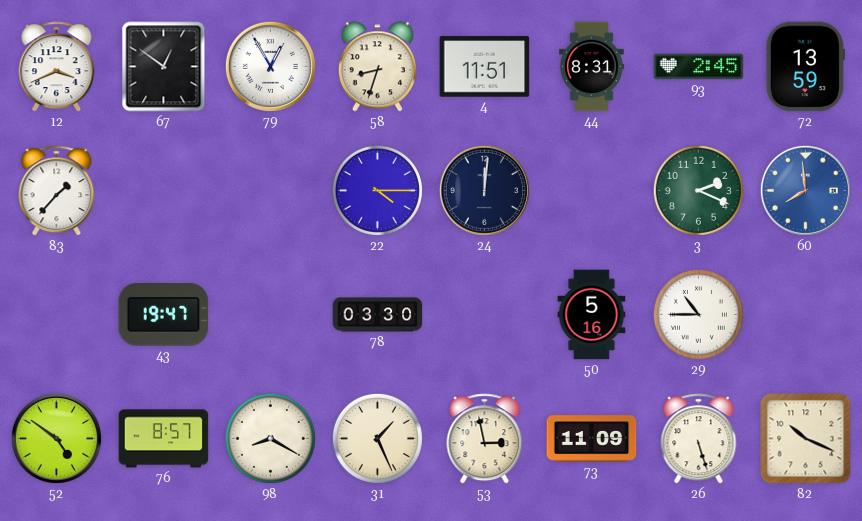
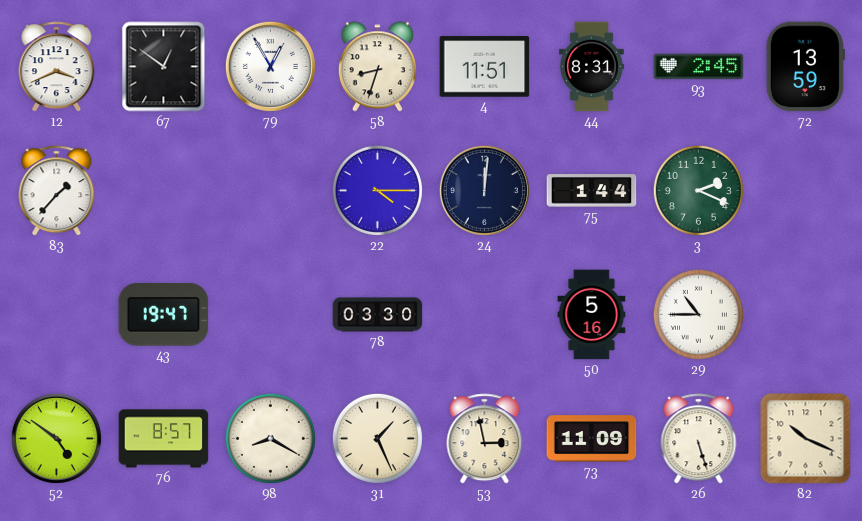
75: none -> 1:44
60: 7:59 -> none
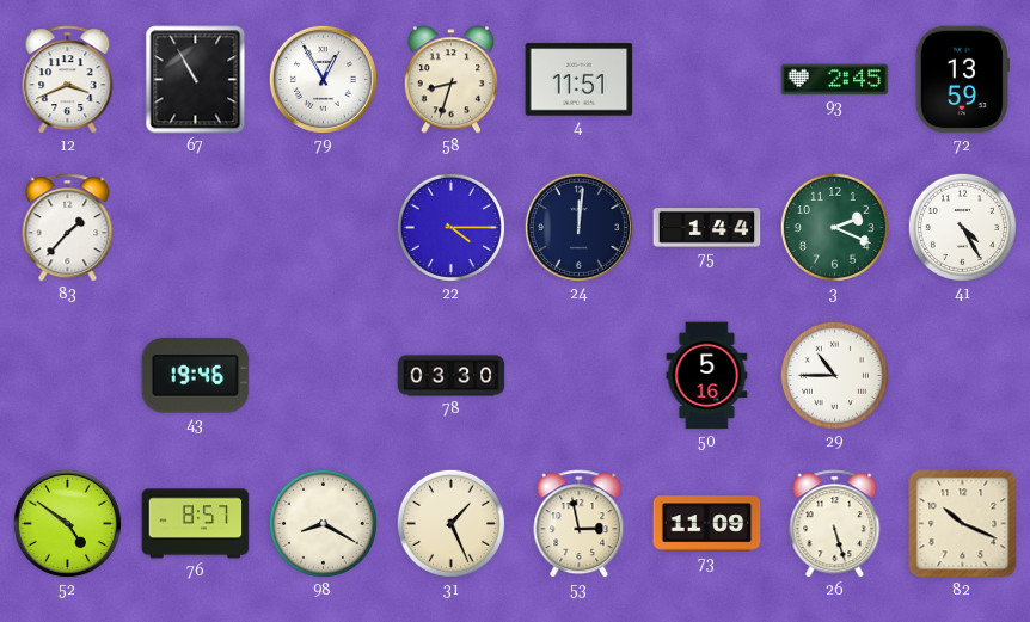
67: 12:51 -> 10:55
44: 8:31 -> none
41: none -> 4:25
43: 19:47 -> 19:46
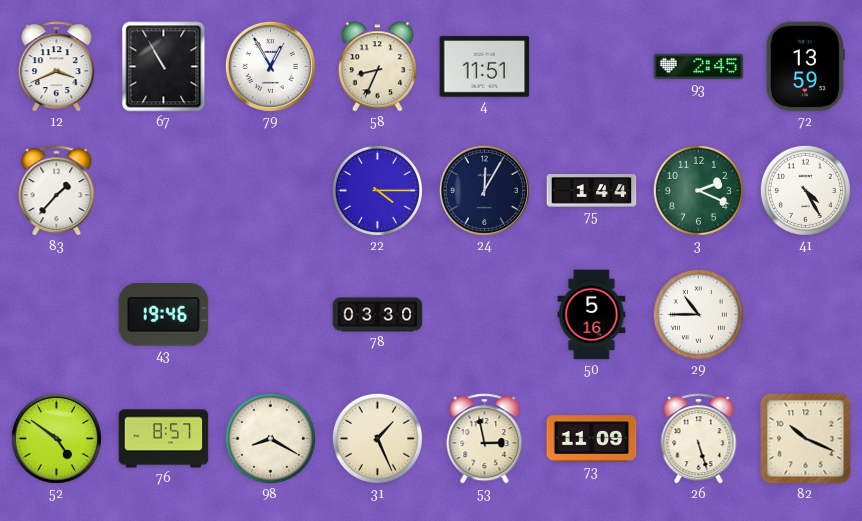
58: 8:33 -> 8:34
24: 12:01 -> 12:05
